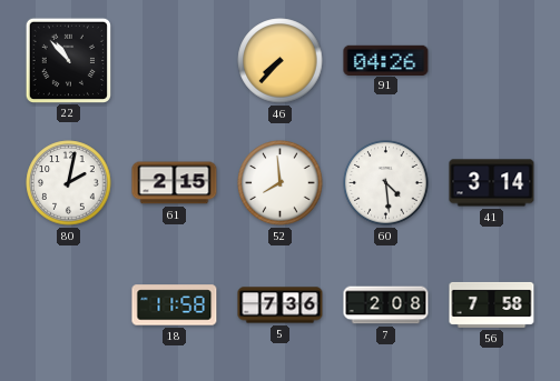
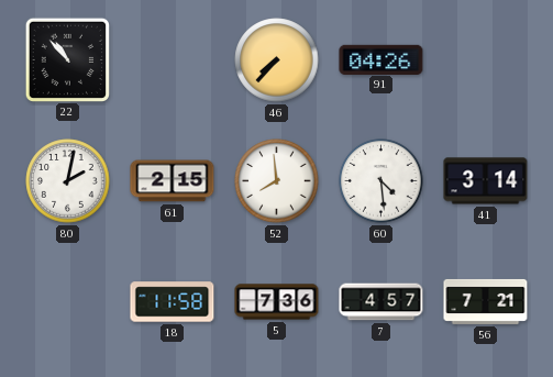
7: 2:08 -> 4:57
56: 7:58 -> 7:21
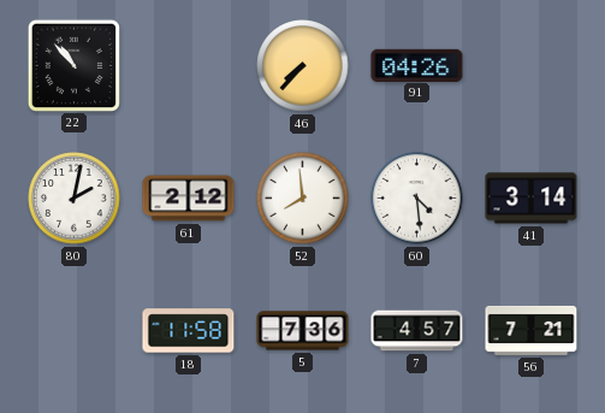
61: 2:15 -> 2:12
